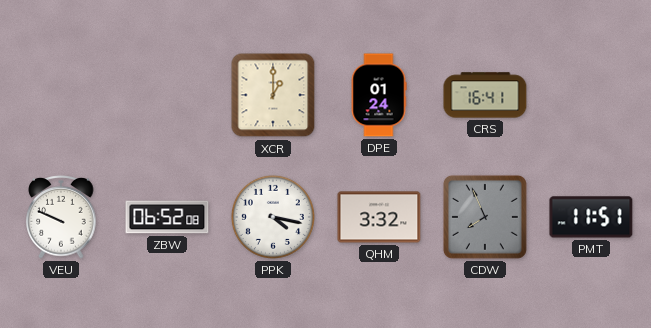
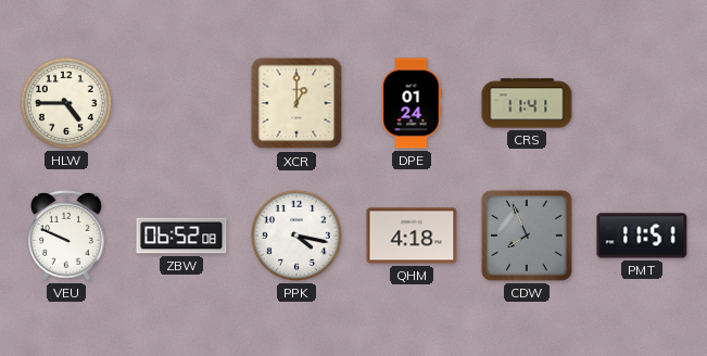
HLW: none -> 4:45
CRS: 16:41 -> 11:41
QHM: 3:32 -> 4:18
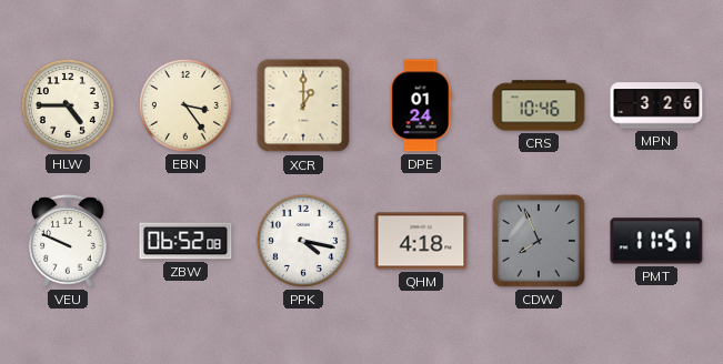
EBN: none -> 3:24
CRS: 11:41 -> 10:46
MPN: none -> 3:26
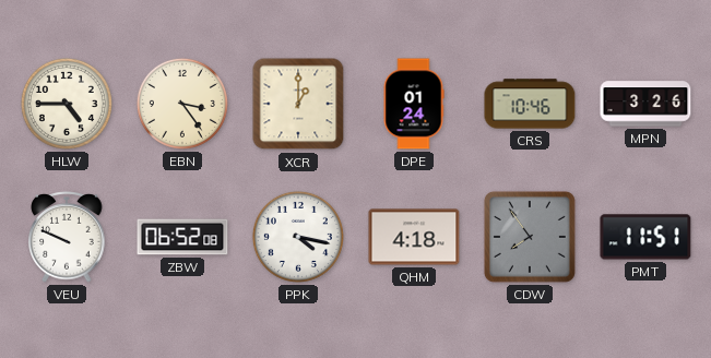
CDW: 7:56 -> 7:54
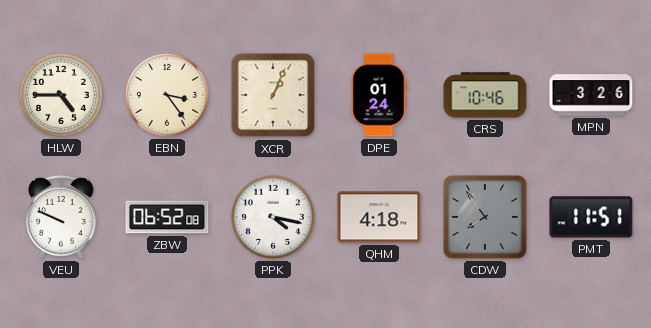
XCR: 1:00 -> 1:04
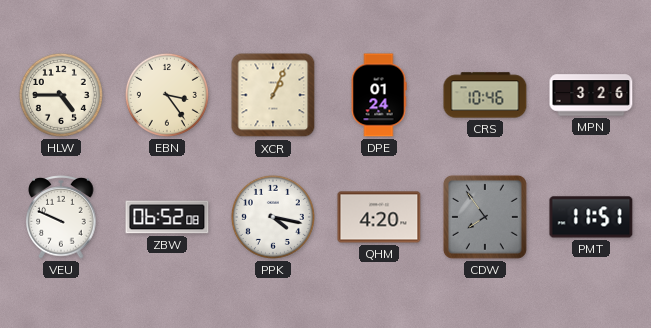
QHM: 4:18 -> 4:20
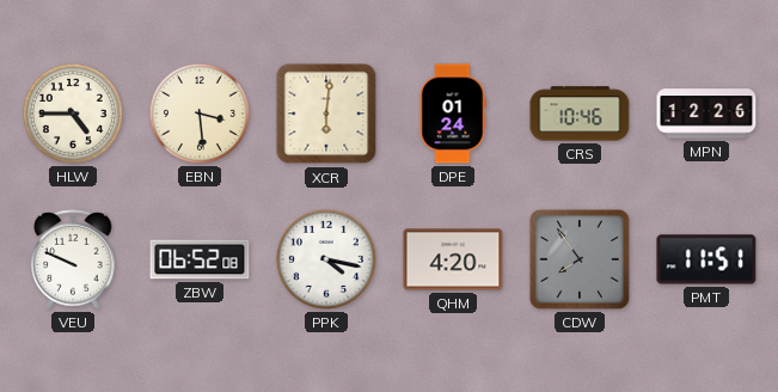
EBN: 3:24 -> 3:29
XCR: 1:04 -> 6:01
MPN: 3:26 -> 12:26
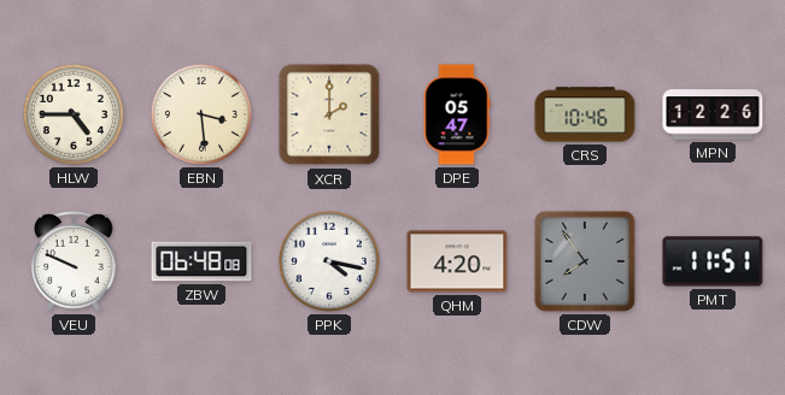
XCR: 6:01 -> 2:00
DPE: 01:24 -> 05:47
ZBW: 06:52 -> 06:48
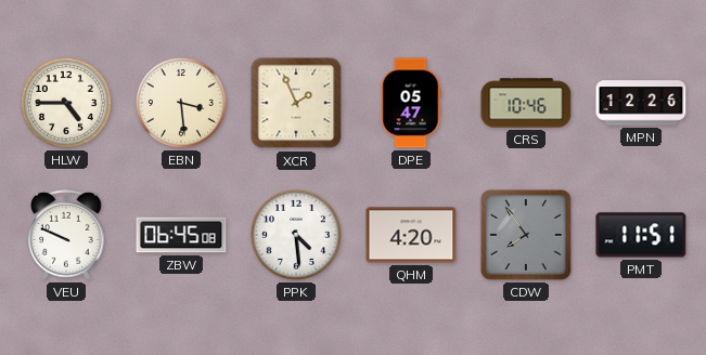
XCR: 2:00 -> 1:56
ZBW: 06:48 -> 06:45
PPK: 4:17 -> 4:29
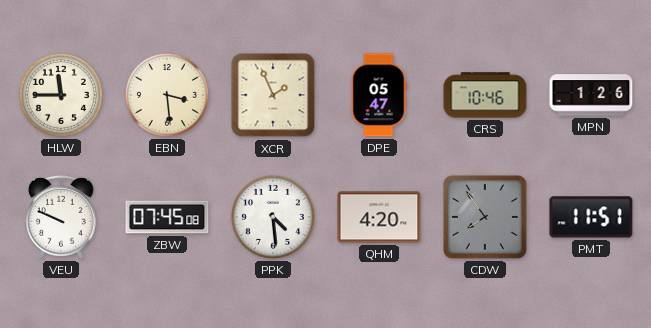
HLW: 4:45 -> 11:45
MPN: 12:26 -> 1:26
ZBW: 06:45 -> 07:45
